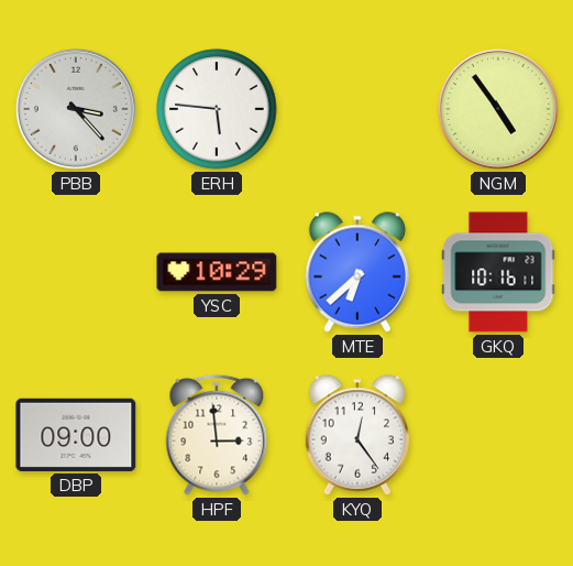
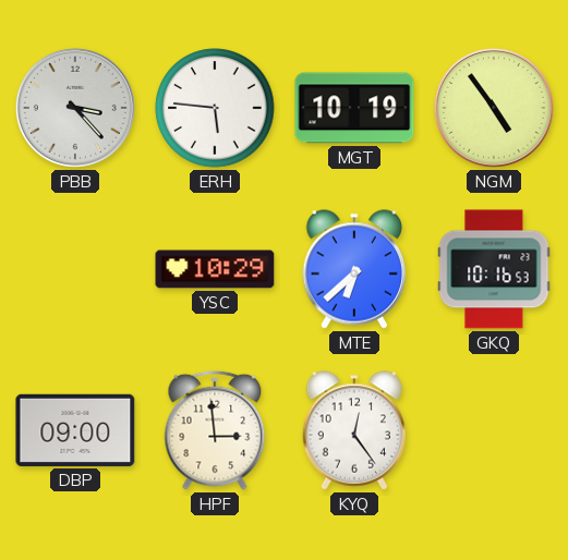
MGT: none -> 10:19
GKQ: 10:16:11 -> 10:16:53
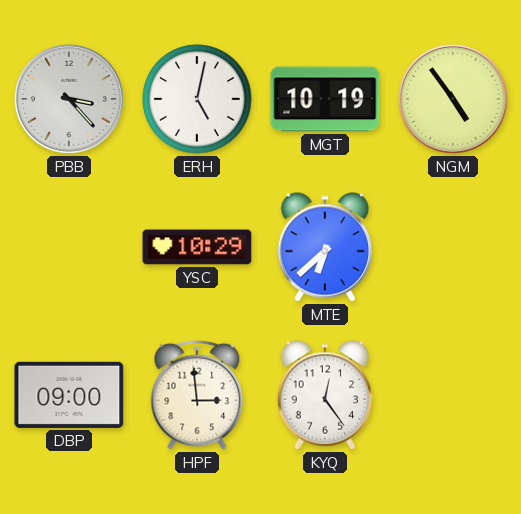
ERH: 5:46 -> 5:02
GKQ: 10:16 -> none
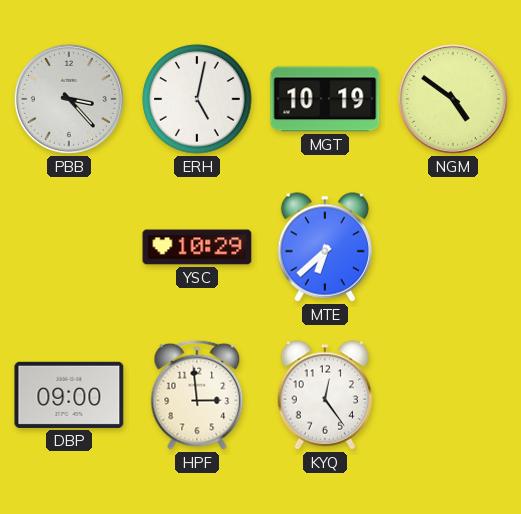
NGM: 4:54 -> 4:51
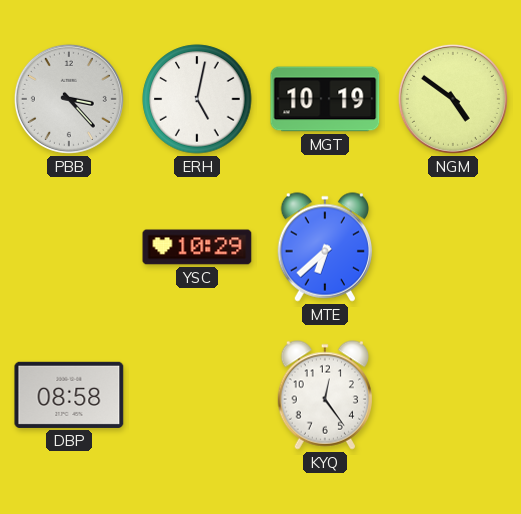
DBP: 09:00 -> 08:58
HPF: 2:59 -> none
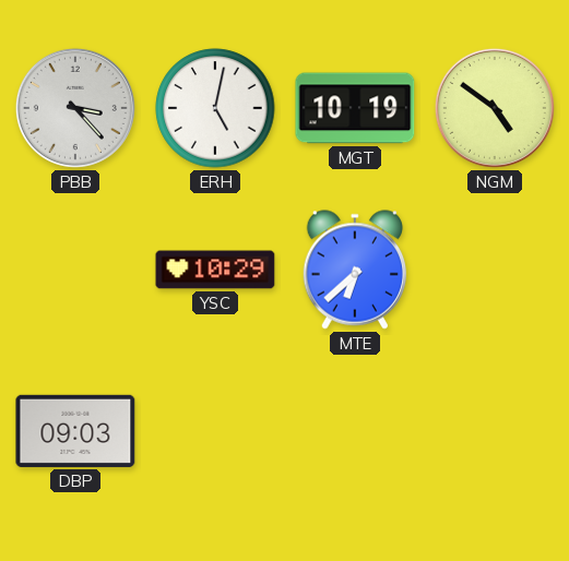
DBP: 08:58 -> 09:03
KYQ: 12:24 -> none
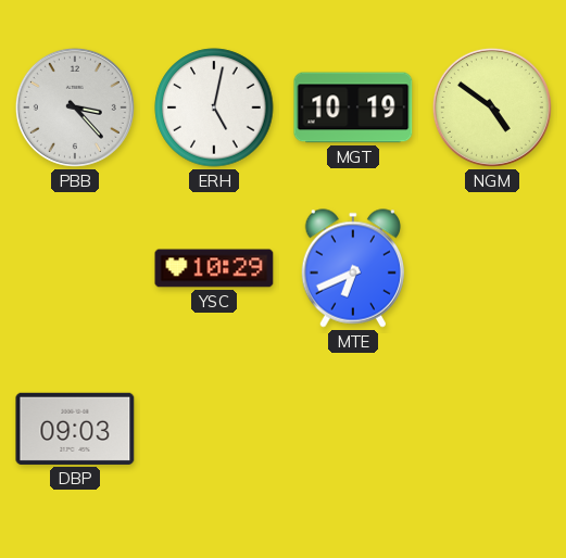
MTE: 6:38 -> 6:41
